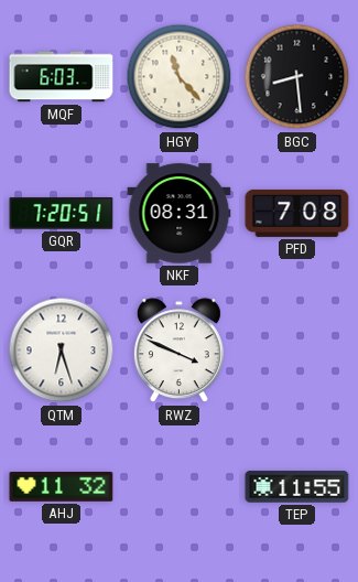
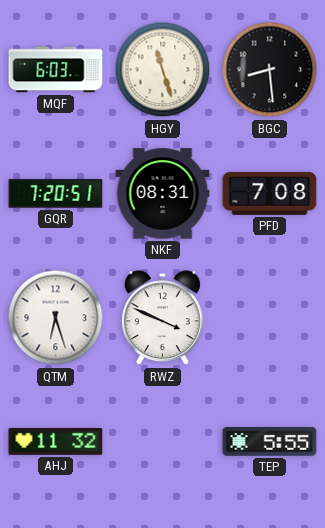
HGY: 11:23 -> 11:27
TEP: 11:55 -> 5:55
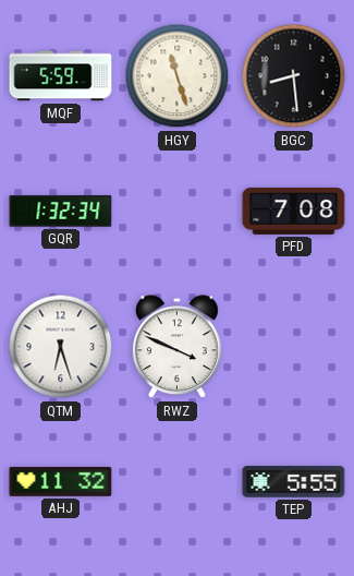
MQF: 6:03 -> 5:59
GQR: 7:20 -> 1:32
NKF: 08:31 -> none
